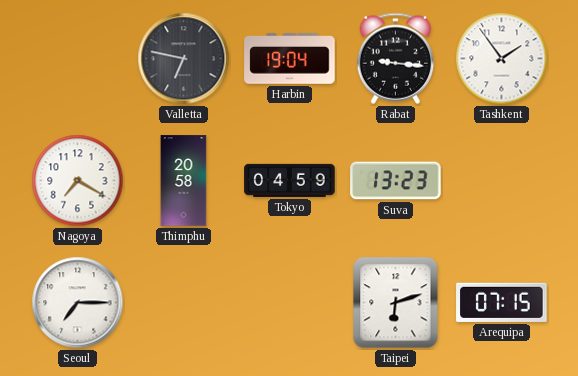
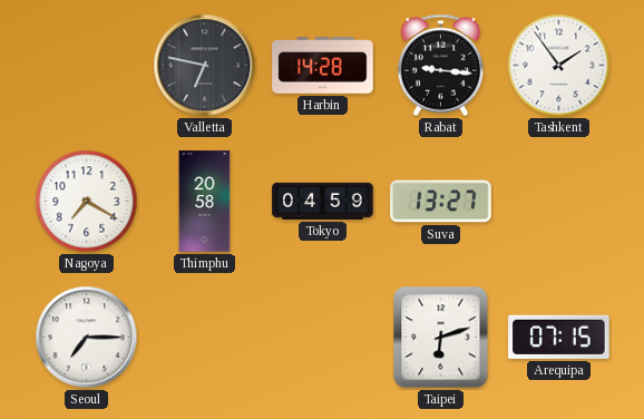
Harbin: 19:04 -> 14:28
Suva: 13:23 -> 13:27
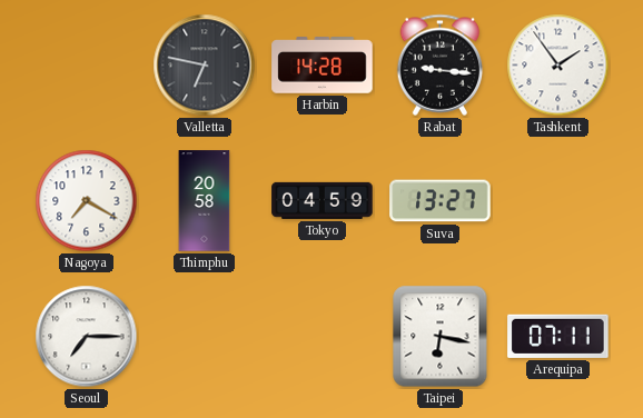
Taipei: 6:12 -> 6:17
Arequipa: 07:15 -> 07:11
